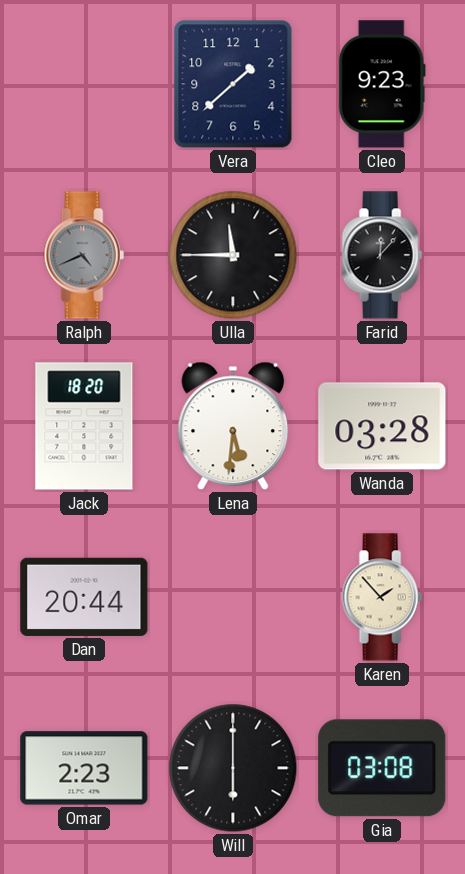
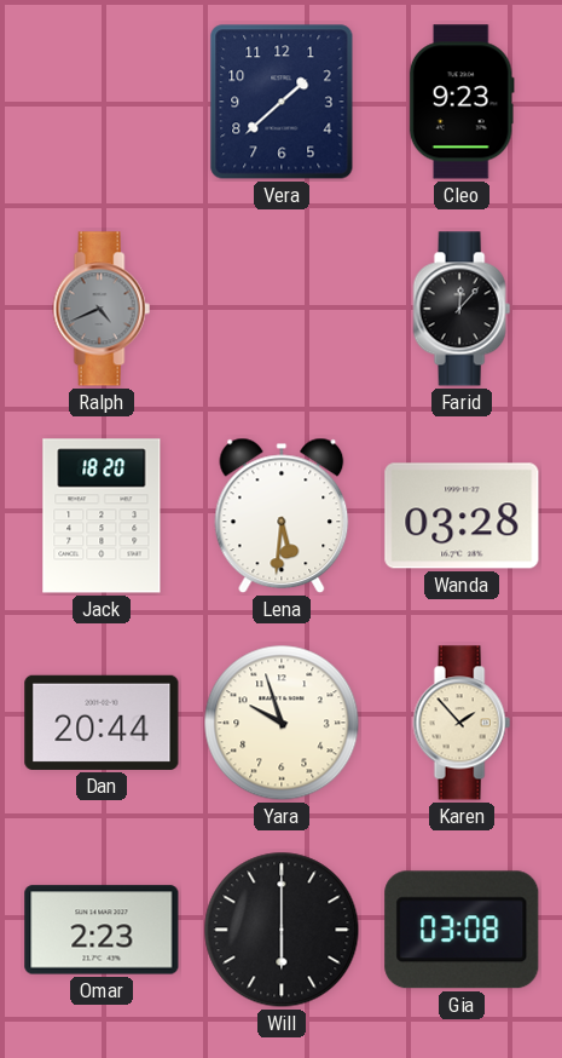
Ulla: 11:45 -> none
Yara: none -> 9:57
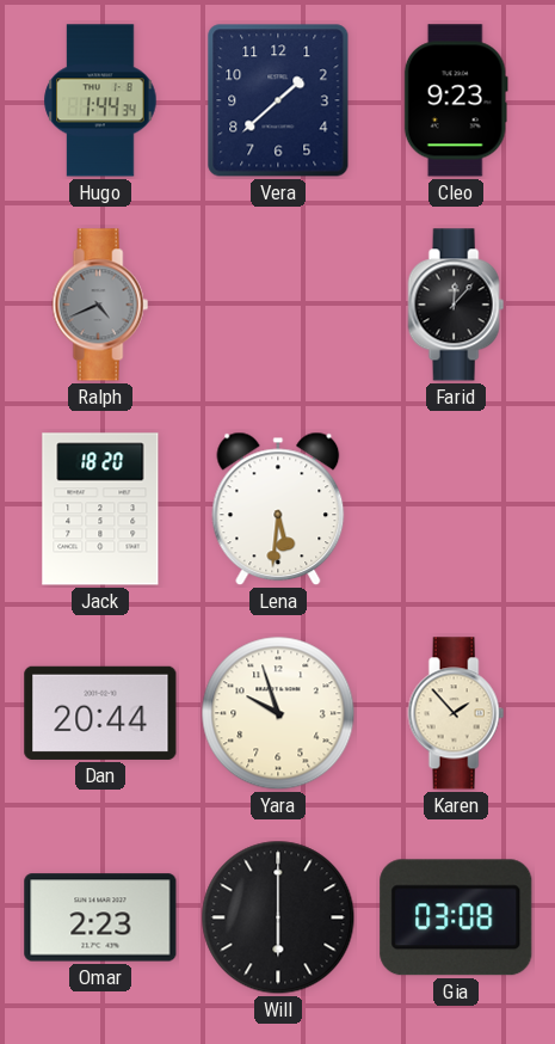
Hugo: none -> 1:44
Wanda: 03:28 -> none
